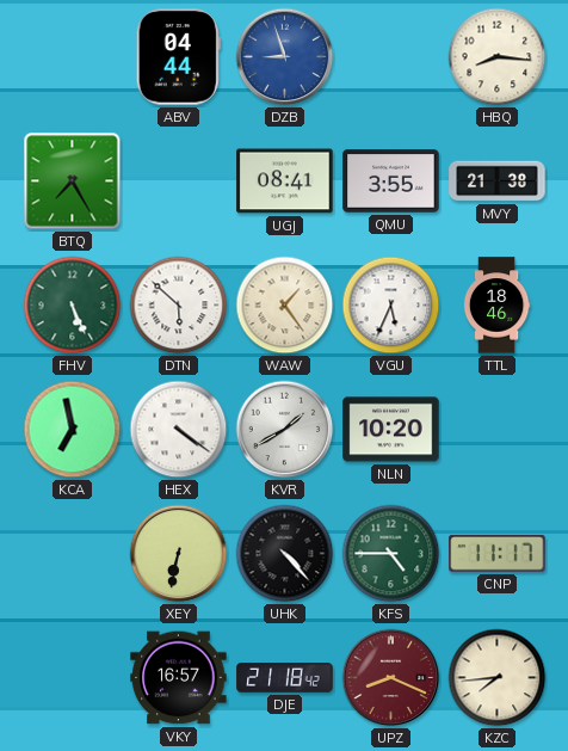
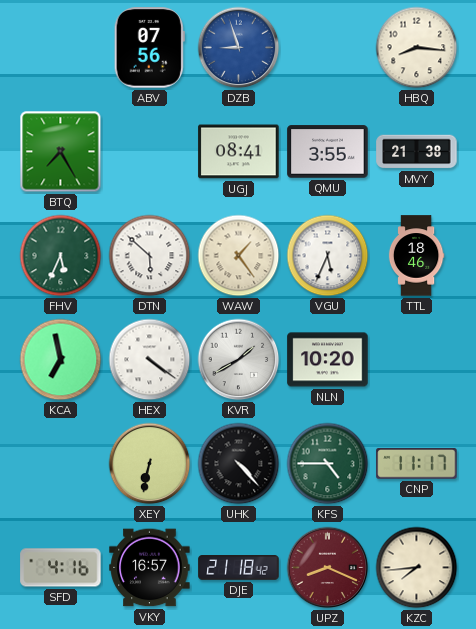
ABV: 04:44 -> 07:56
FHV: 5:26 -> 5:34
SFD: none -> 4:16
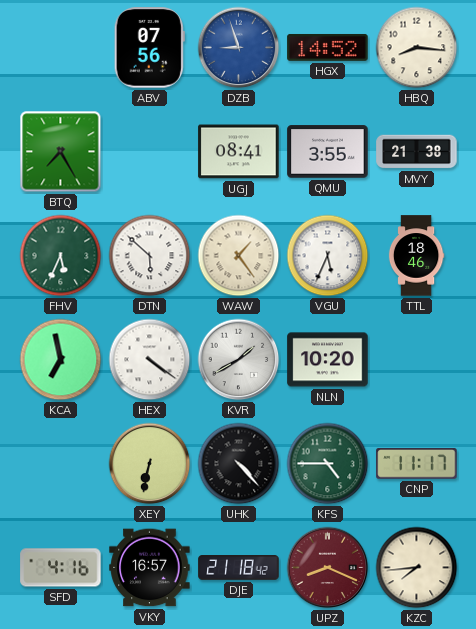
HGX: none -> 14:52
